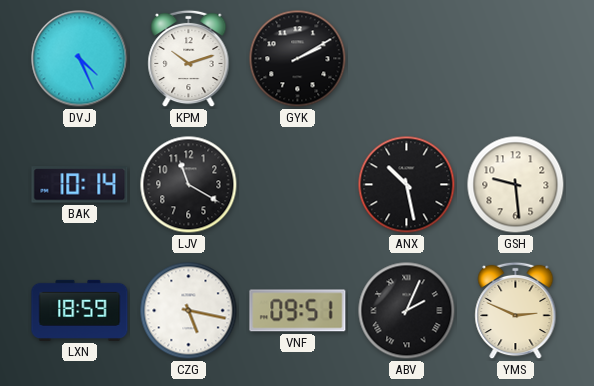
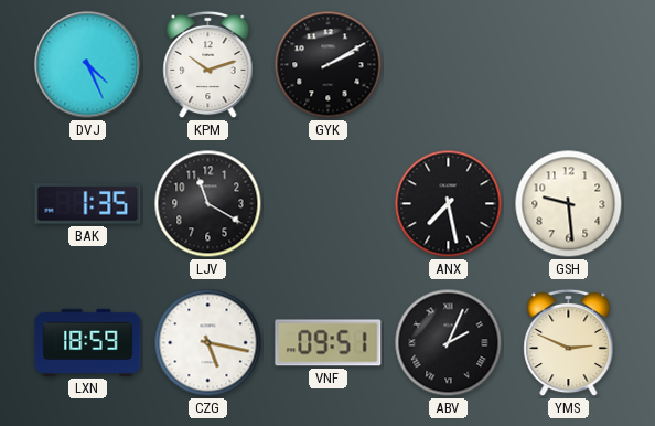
BAK: 10:14 -> 1:35
ANX: 10:28 -> 7:28
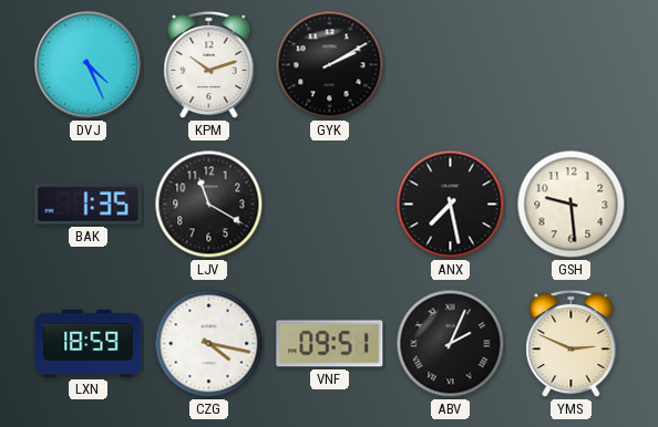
CZG: 5:17 -> 4:17
